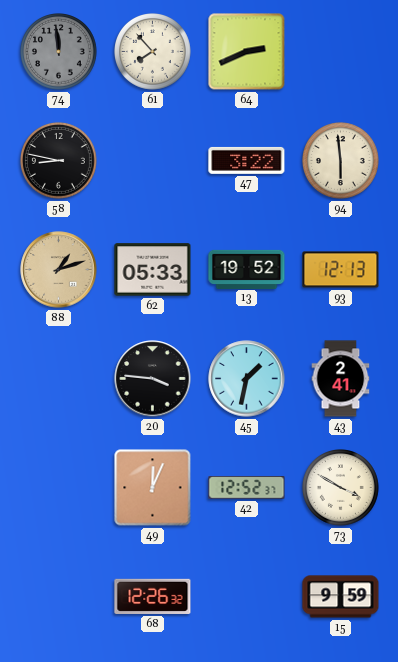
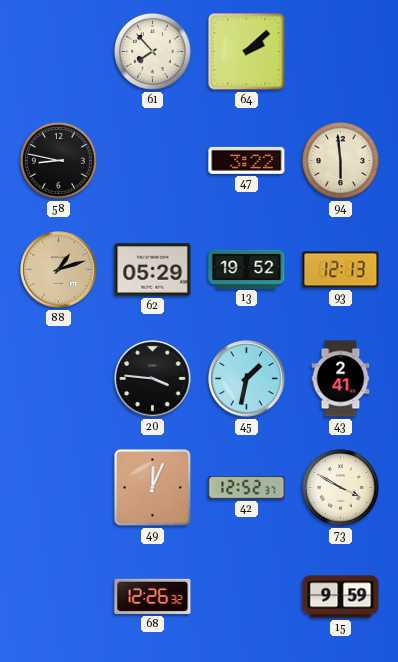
74: 11:59 -> none
64: 2:41 -> 2:08
62: 05:33 -> 05:29
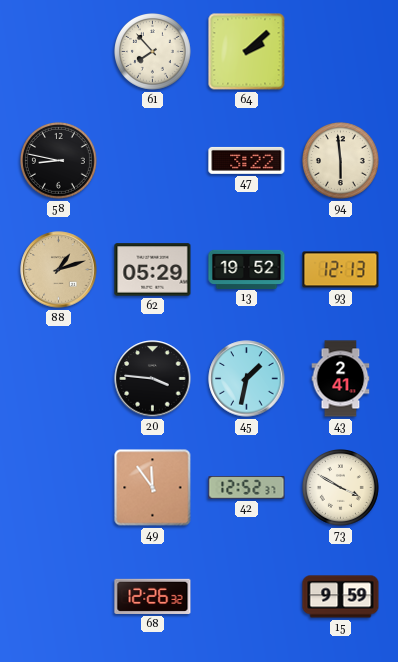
49: 12:04 -> 11:54
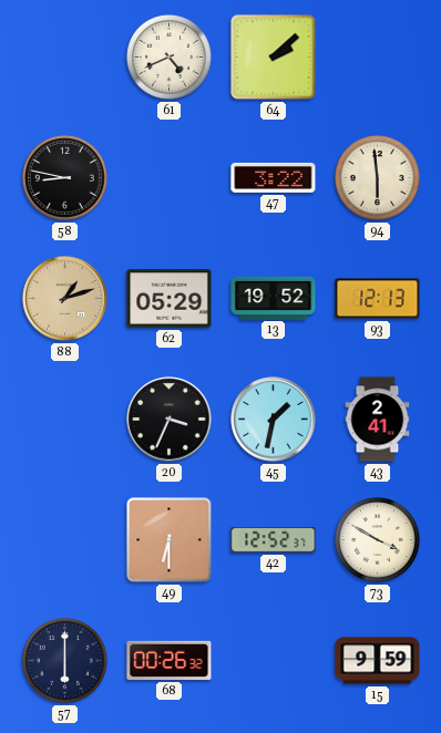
61: 7:53 -> 4:41
20: 3:46 -> 3:34
49: 11:54 -> 6:30
57: none -> 6:00
68: 12:26 -> 00:26
